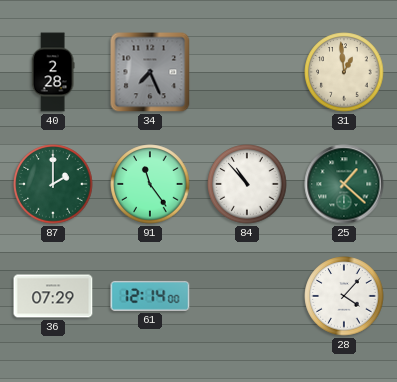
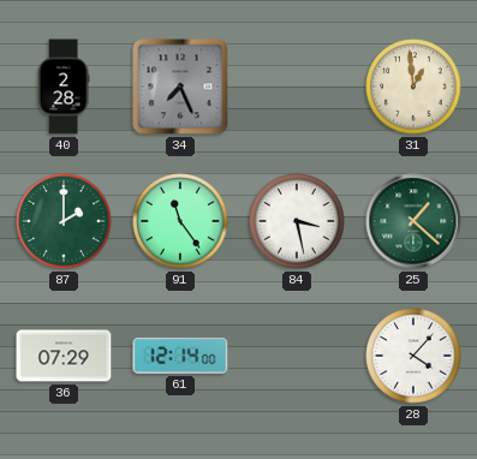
84: 10:53 -> 3:28
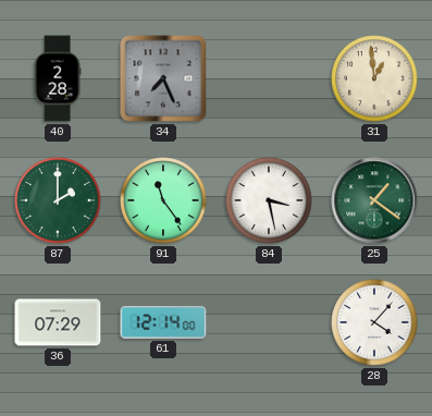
25: 1:22 -> 1:21
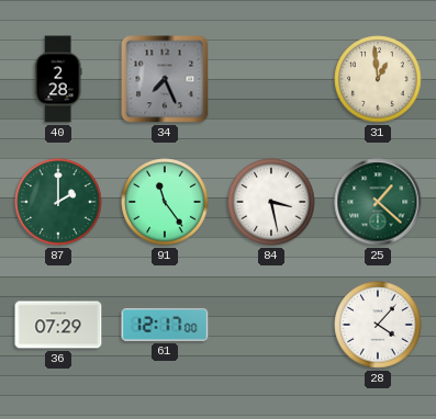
25: 1:21 -> 1:22
61: 12:14 -> 12:17
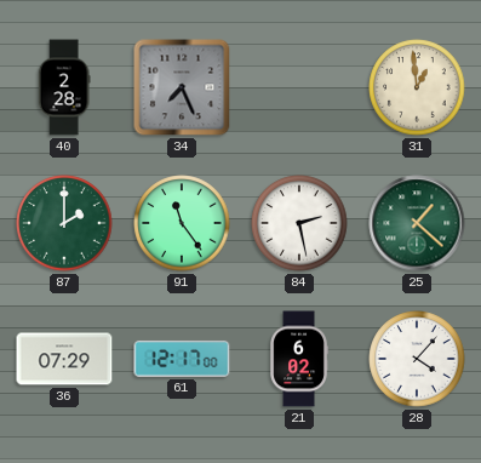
84: 3:28 -> 2:28
21: none -> 6:02
